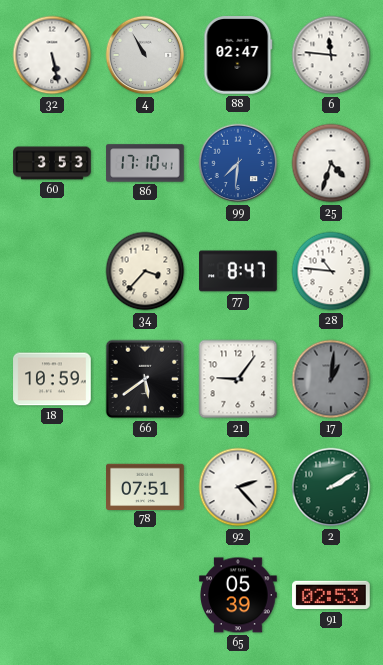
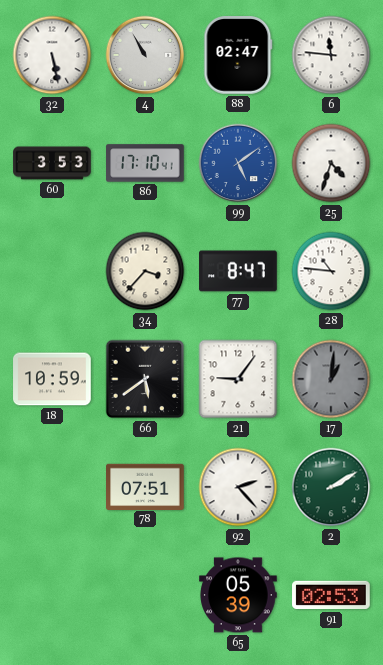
99: 7:31 -> 5:09
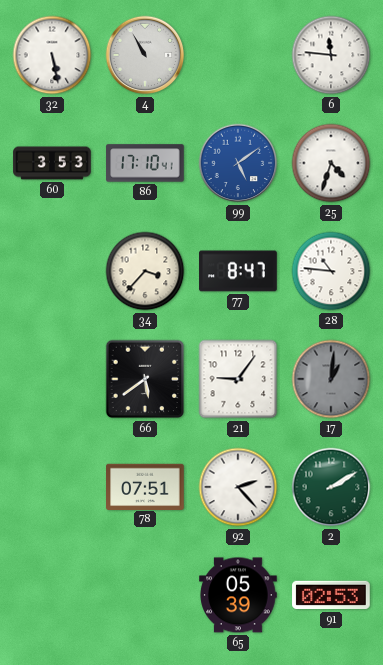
88: 02:47 -> none
18: 10:59 -> none
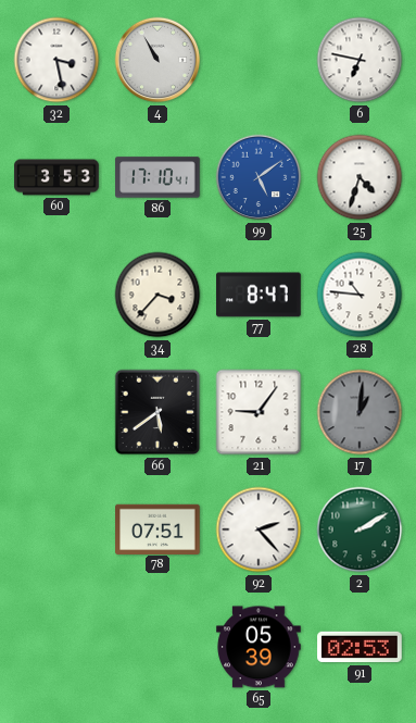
32: 5:28 -> 3:28
6: 11:46 -> 6:47
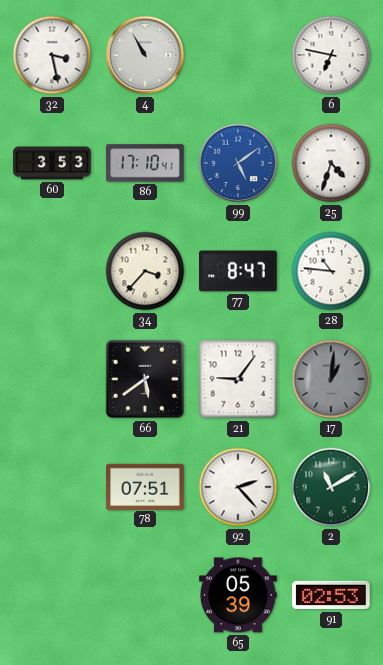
2: 2:10 -> 11:10
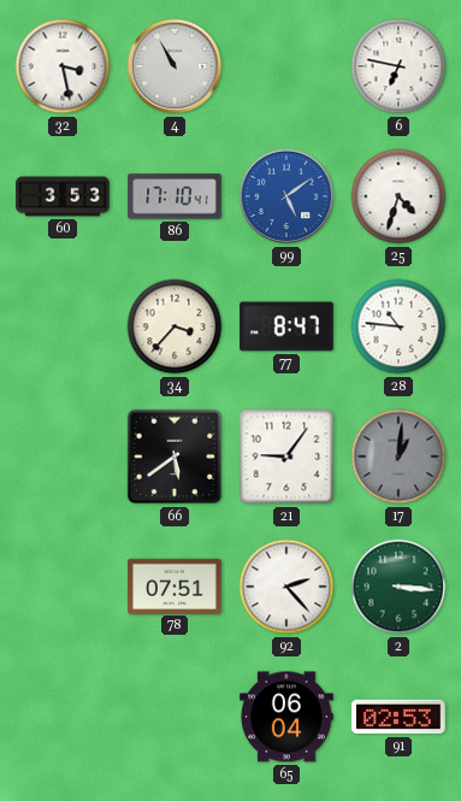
2: 11:10 -> 3:16
65: 05:39 -> 06:04
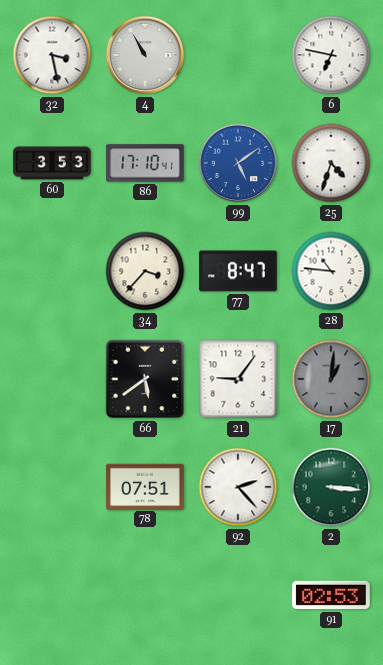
65: 06:04 -> none
